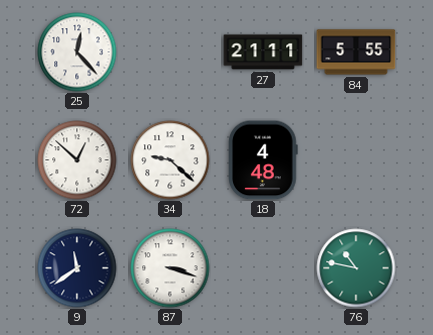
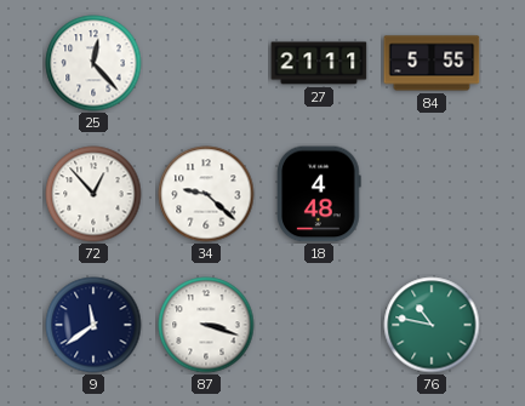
72: 12:52 -> 12:53
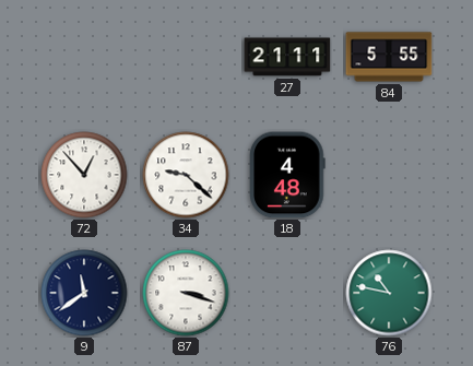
25: 12:23 -> none
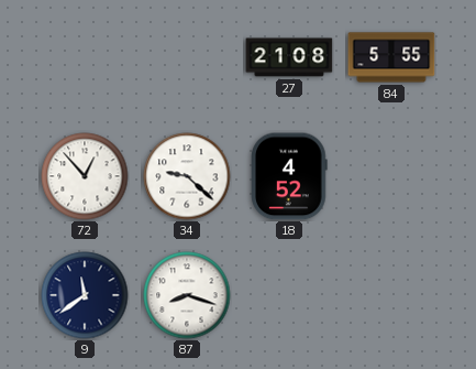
27: 21:11 -> 21:08
18: 4:48 -> 4:52
87: 3:18 -> 8:18
76: 10:47 -> none
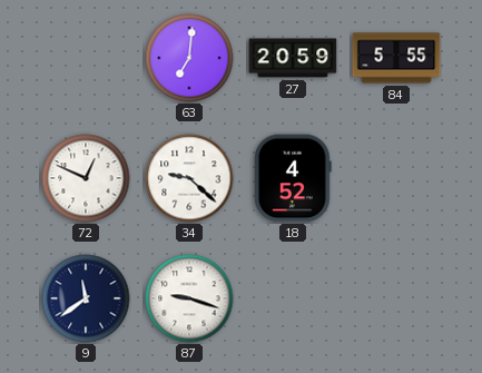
63: none -> 7:01
27: 21:08 -> 20:59
72: 12:53 -> 12:49
87: 8:18 -> 9:18
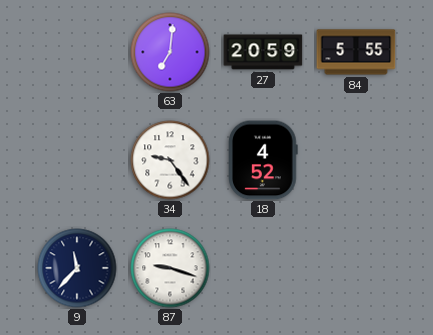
72: 12:49 -> none
34: 9:22 -> 9:24
9: 11:39 -> 11:37
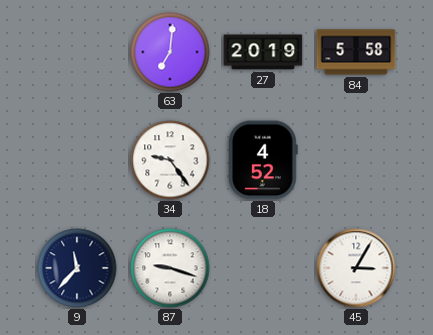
27: 20:59 -> 20:19
84: 5:55 -> 5:58
45: none -> 3:05
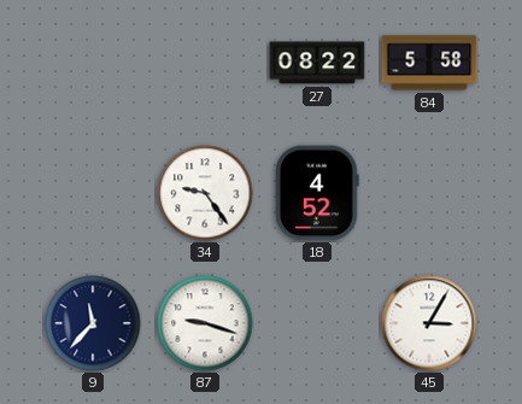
63: 7:01 -> none
27: 20:19 -> 08:22
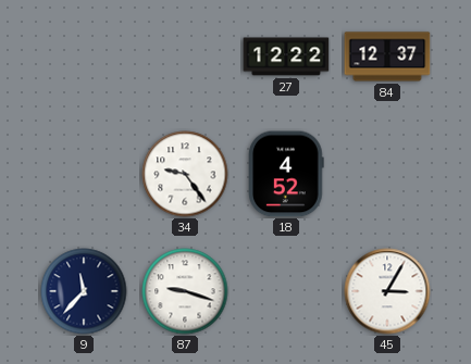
27: 08:22 -> 12:22
84: 5:58 -> 12:37
